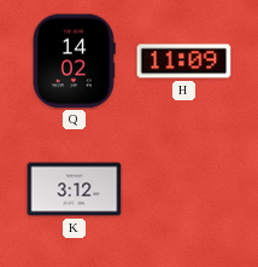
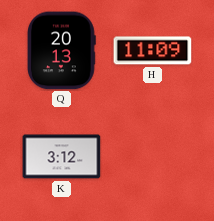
Q: 14:02 -> 20:13
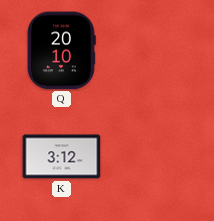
Q: 20:13 -> 20:10
H: 11:09 -> none
